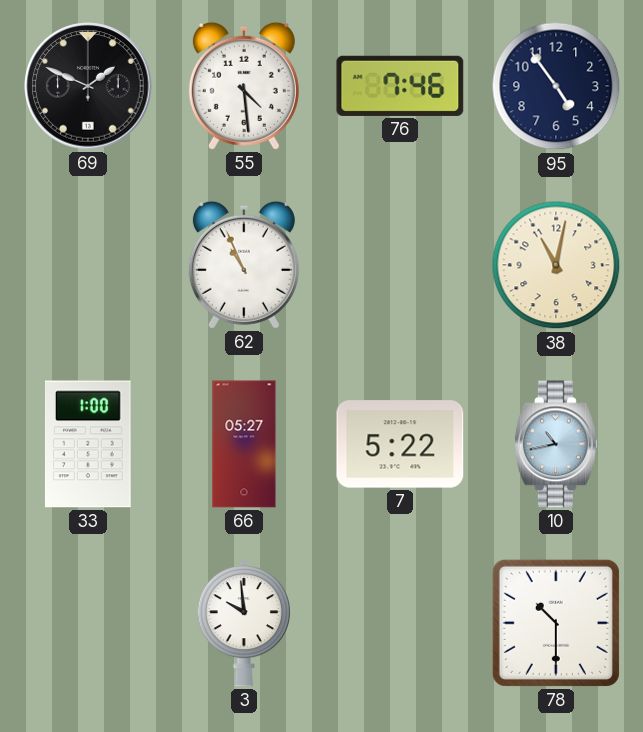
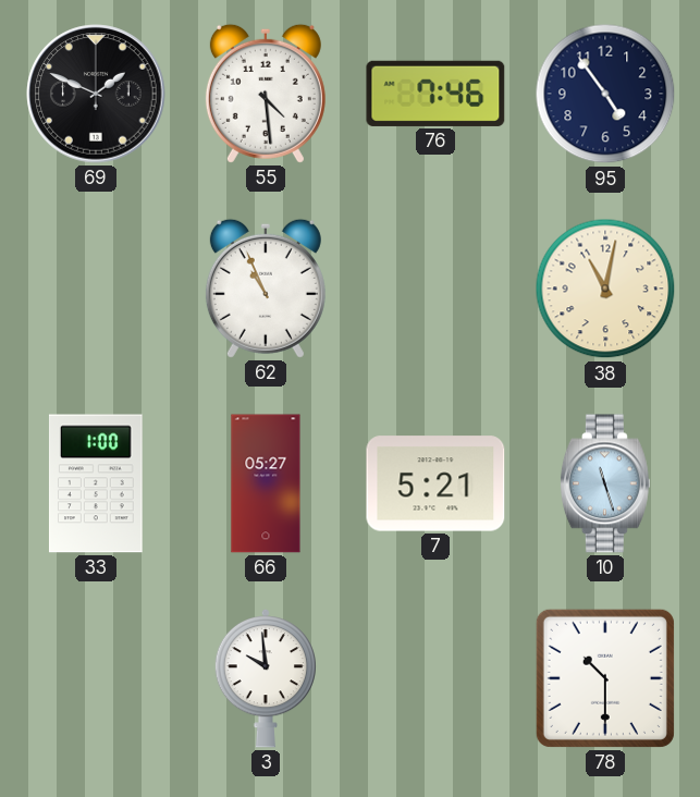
7: 5:22 -> 5:21
10: 10:43 -> 11:27
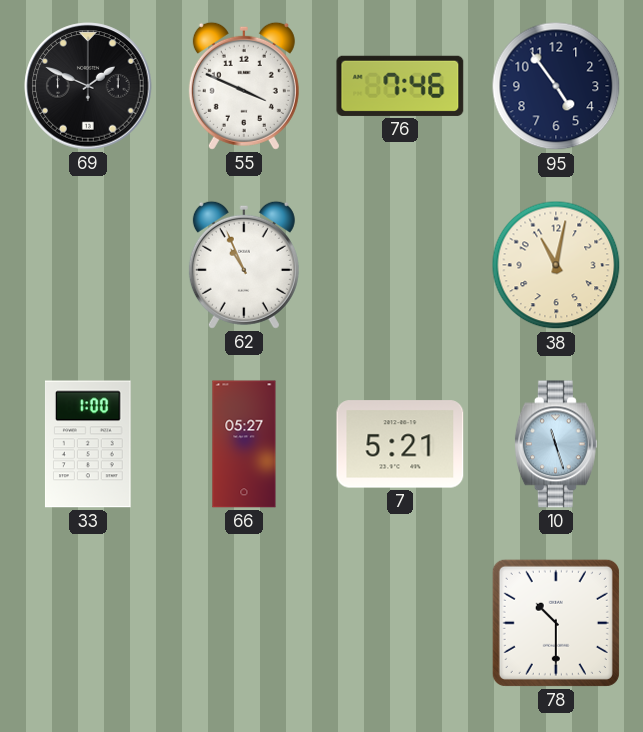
55: 4:29 -> 3:49
3: 9:59 -> none
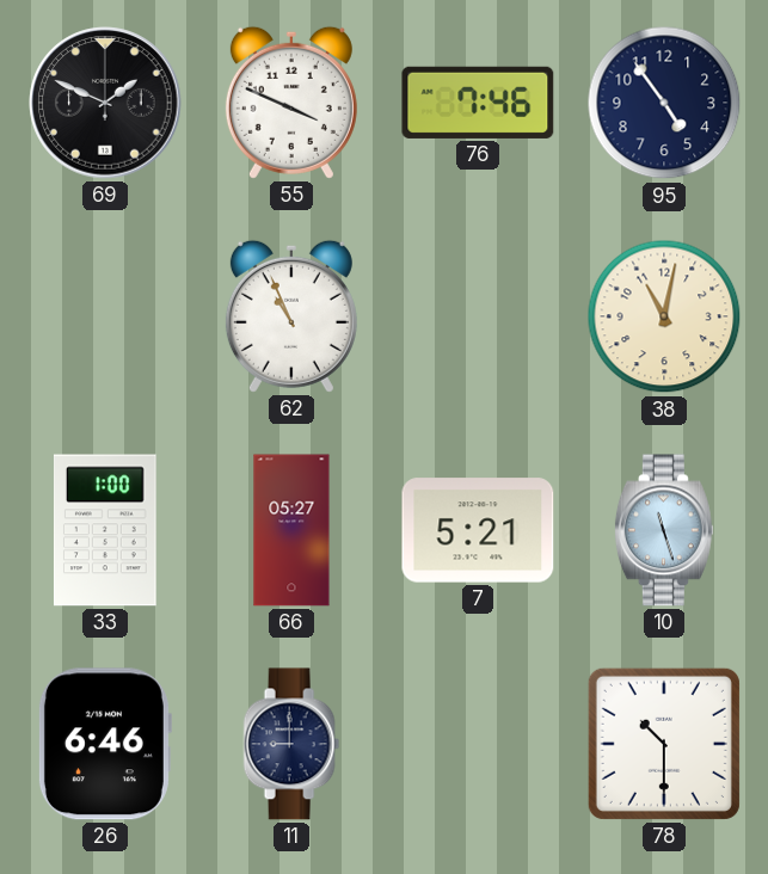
26: none -> 6:46
11: none -> 9:00
